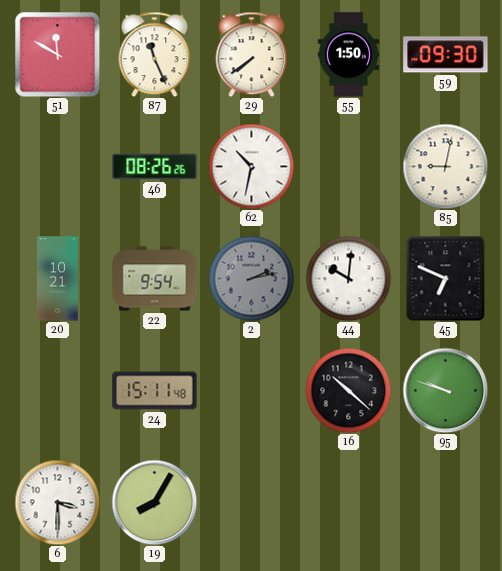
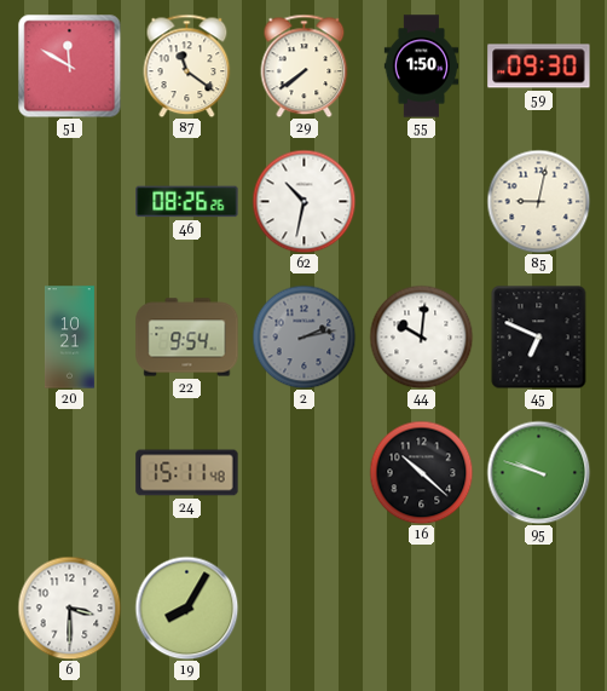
87: 11:26 -> 11:21
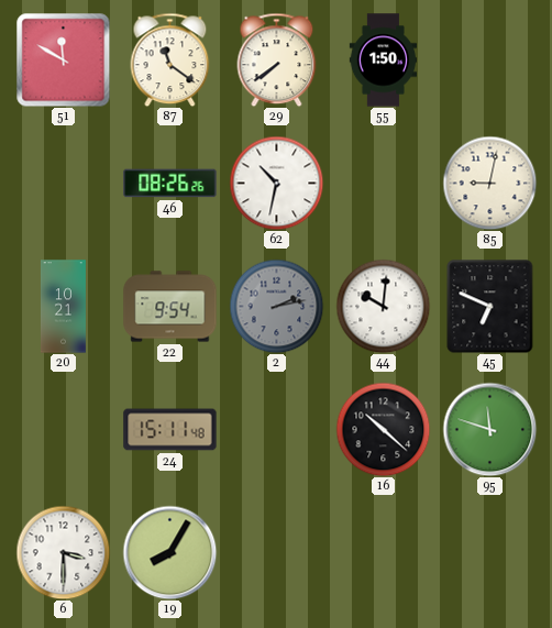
59: 09:30 -> none
95: 9:48 -> 11:48
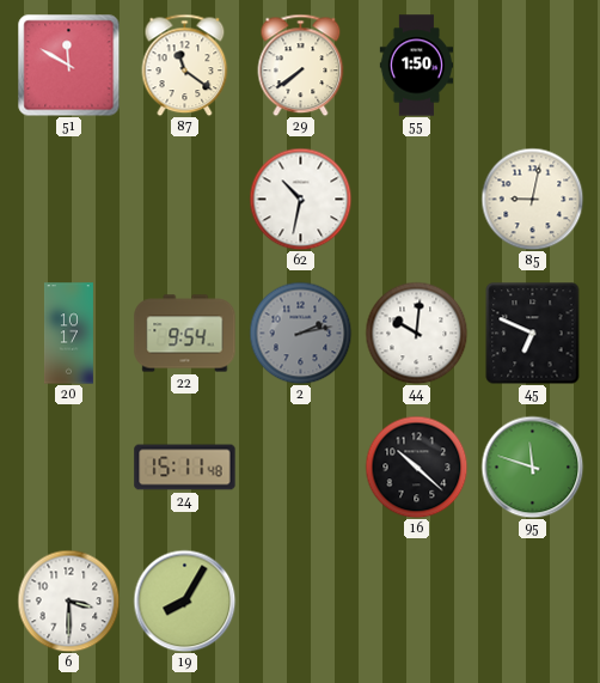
46: 08:26 -> none
20: 10:21 -> 10:17
